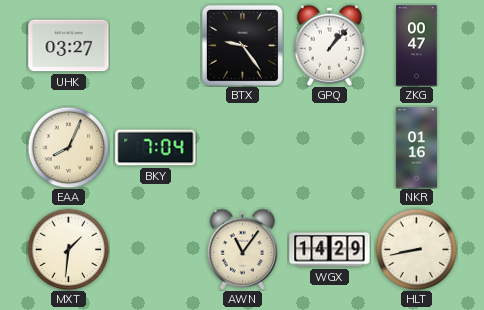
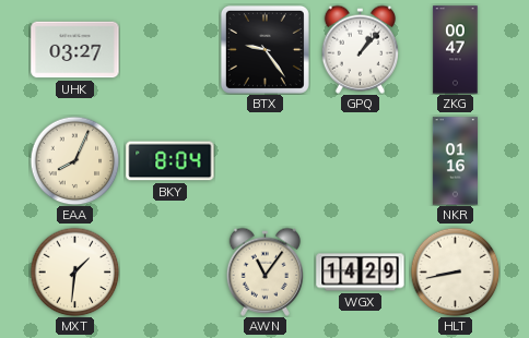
BKY: 7:04 -> 8:04
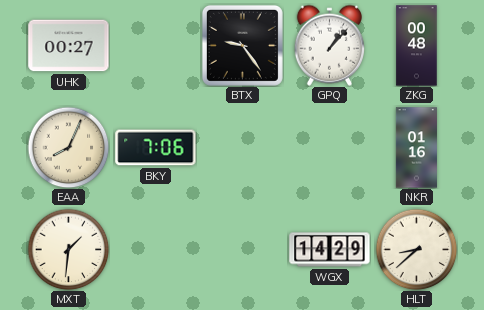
UHK: 03:27 -> 00:27
ZKG: 00:47 -> 00:48
BKY: 8:04 -> 7:06
AWN: 11:06 -> none
HLT: 8:43 -> 8:38
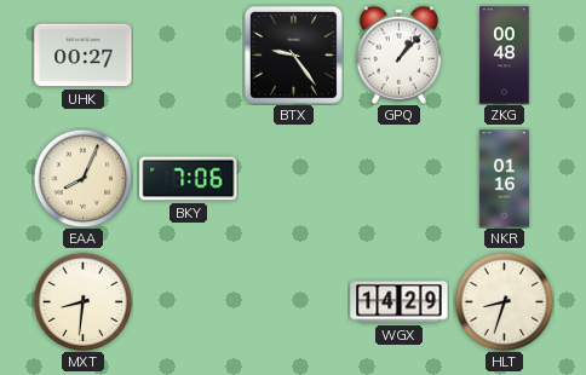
MXT: 1:31 -> 8:31
HLT: 8:38 -> 8:33
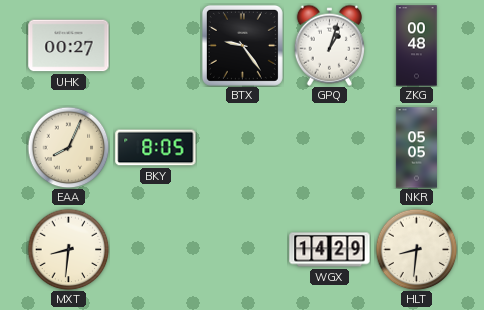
GPQ: 1:07 -> 1:03
BKY: 7:06 -> 8:05
NKR: 01:16 -> 05:05
HLT: 8:33 -> 8:31
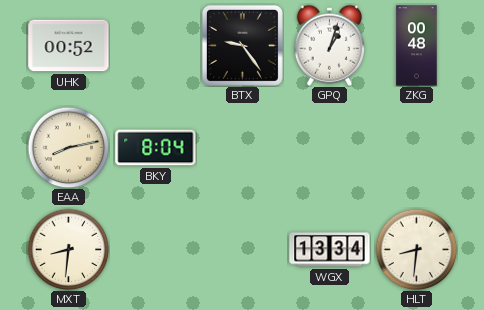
UHK: 00:27 -> 00:52
EAA: 8:04 -> 8:13
BKY: 8:05 -> 8:04
NKR: 05:05 -> none
WGX: 14:29 -> 13:34
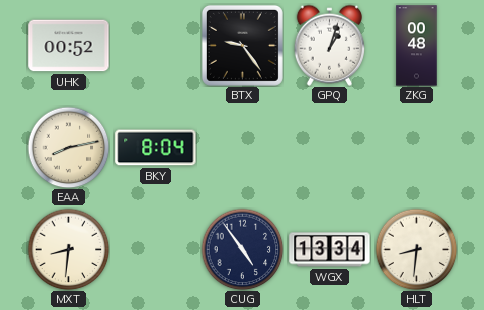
CUG: none -> 4:54
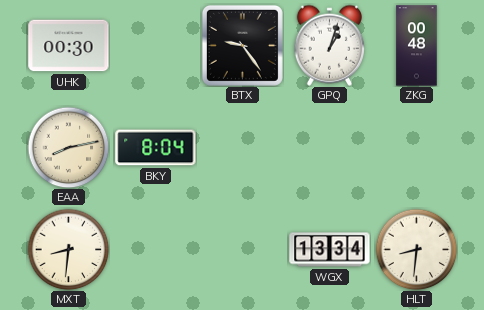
UHK: 00:52 -> 00:30
CUG: 4:54 -> none
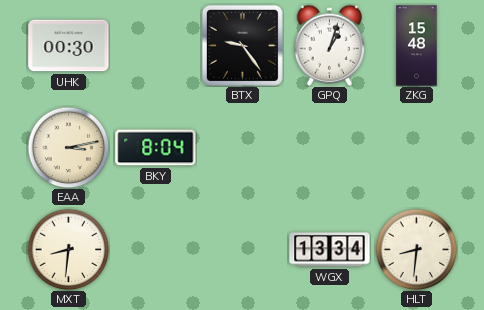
ZKG: 00:48 -> 15:48
EAA: 8:13 -> 3:13
